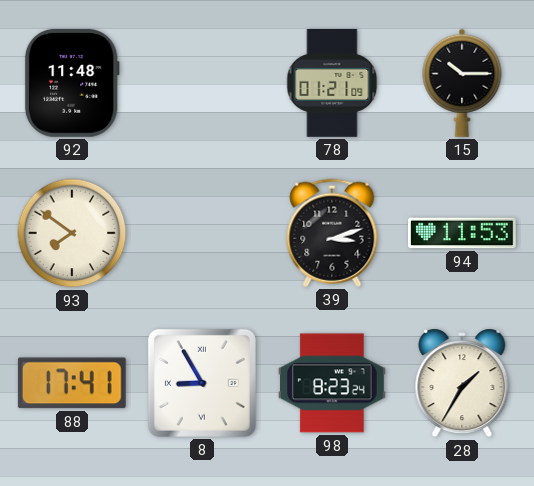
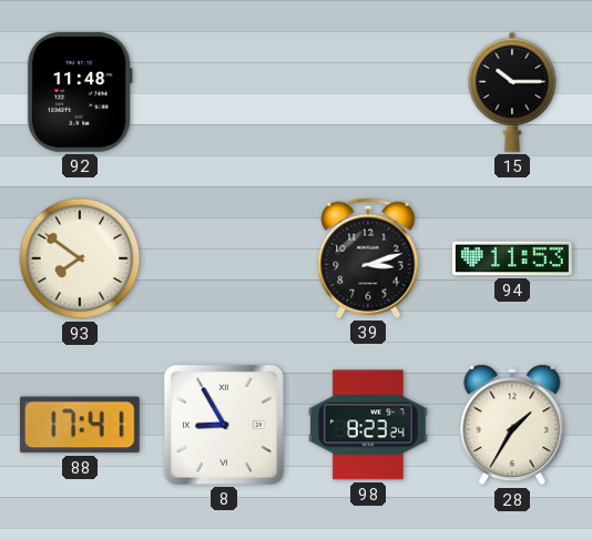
78: 01:21 -> none
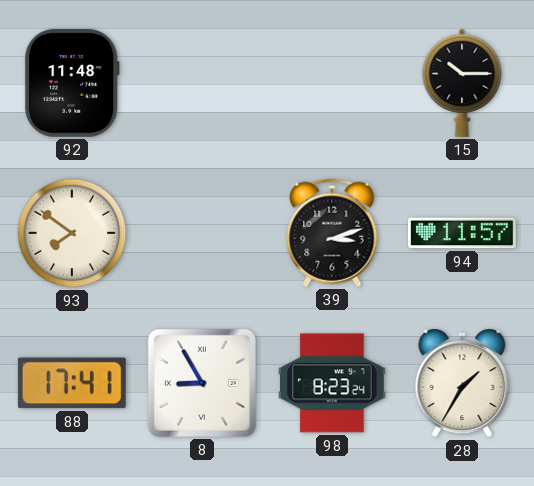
94: 11:53 -> 11:57
